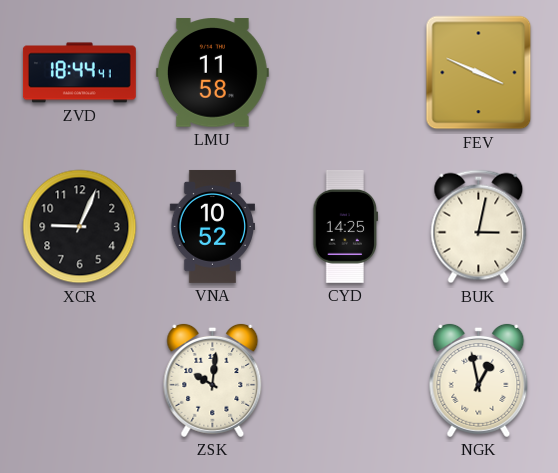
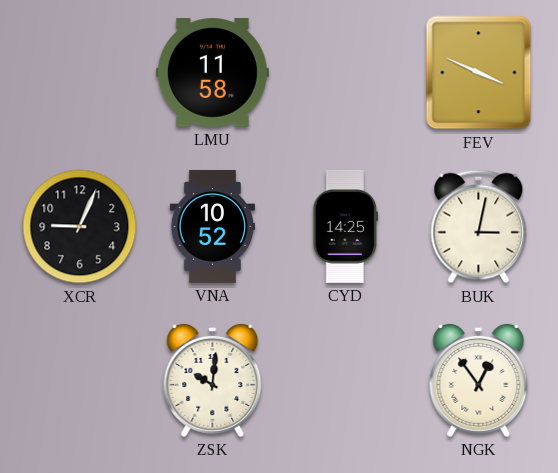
ZVD: 18:44 -> none
NGK: 12:58 -> 12:54
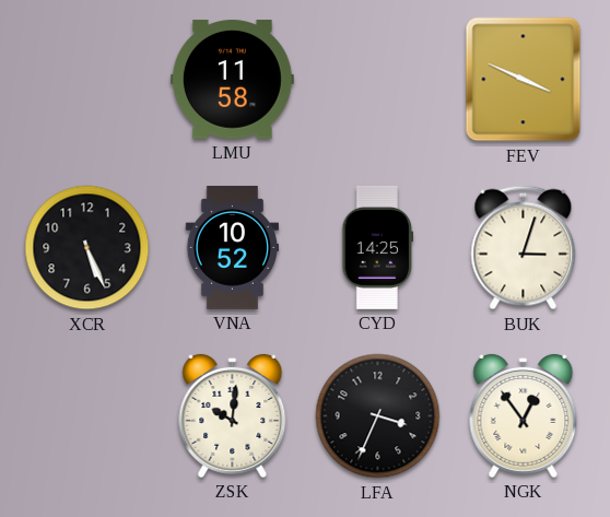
XCR: 9:04 -> 5:26
BUK: 3:02 -> 3:03
LFA: none -> 3:34
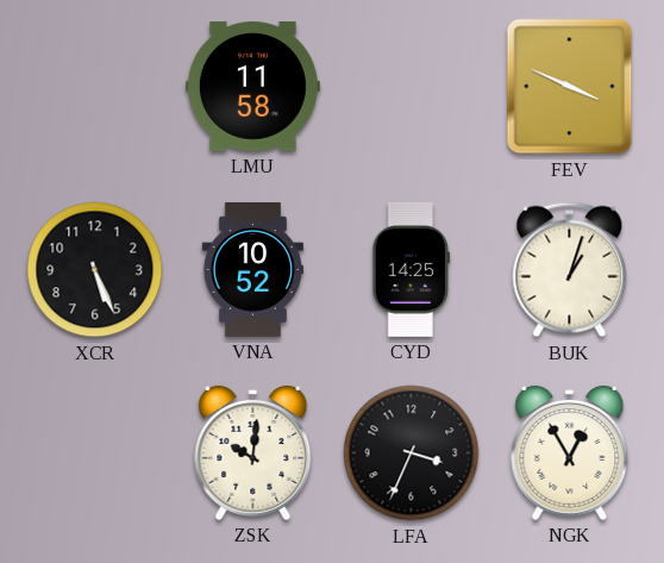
BUK: 3:03 -> 1:03
NGK: 12:54 -> 12:55
